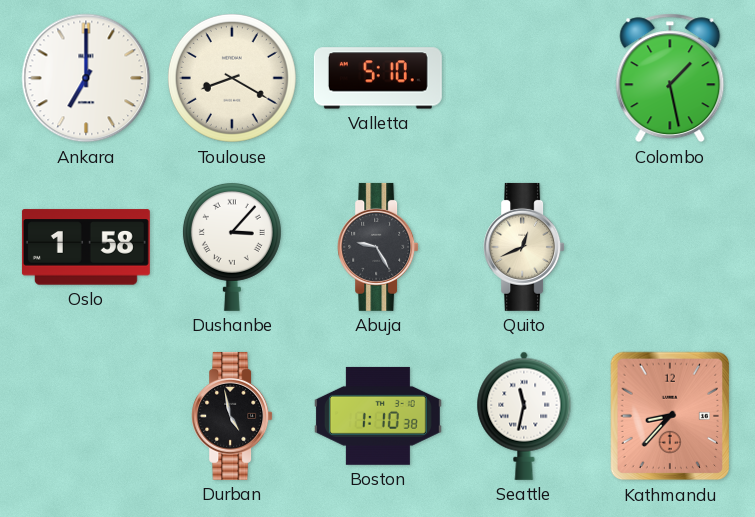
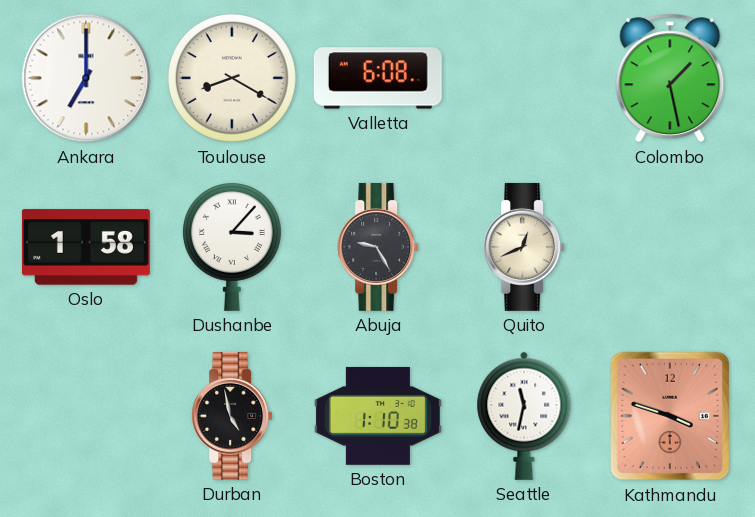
Valletta: 5:10 -> 6:08
Kathmandu: 8:37 -> 3:48
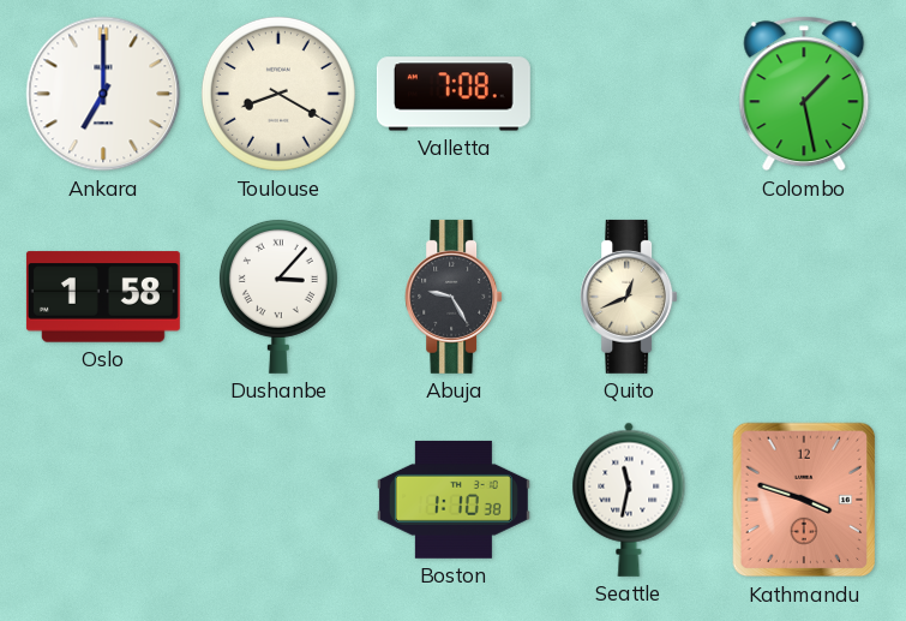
Valletta: 6:08 -> 7:08
Durban: 4:58 -> none
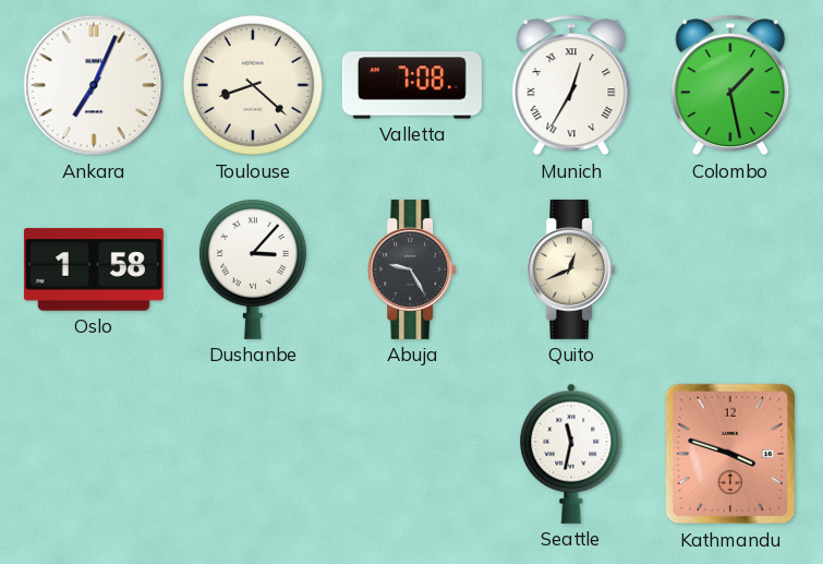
Ankara: 7:00 -> 7:04
Toulouse: 8:20 -> 8:22
Munich: none -> 12:35
Boston: 1:10 -> none
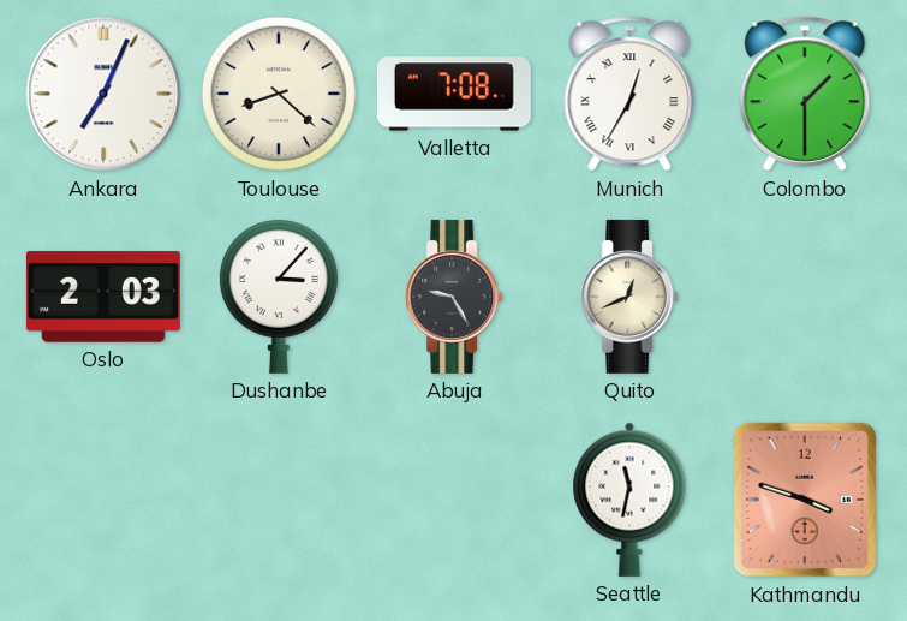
Colombo: 1:28 -> 1:30
Oslo: 1:58 -> 2:03
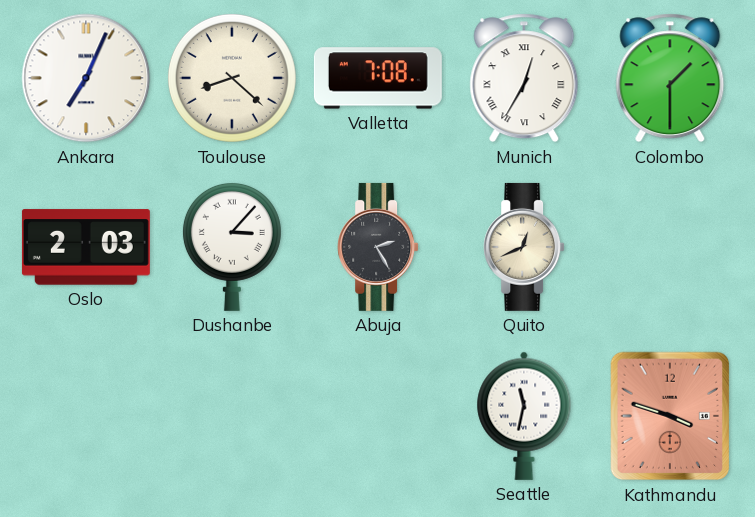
Abuja: 9:25 -> 2:25
